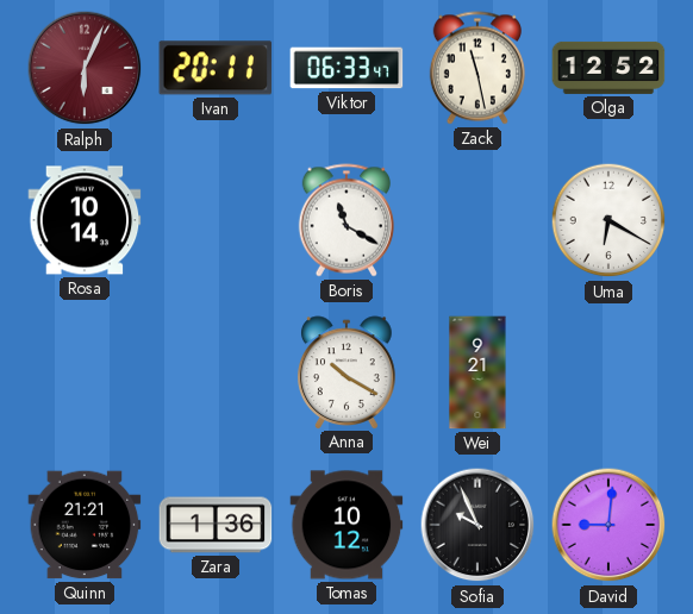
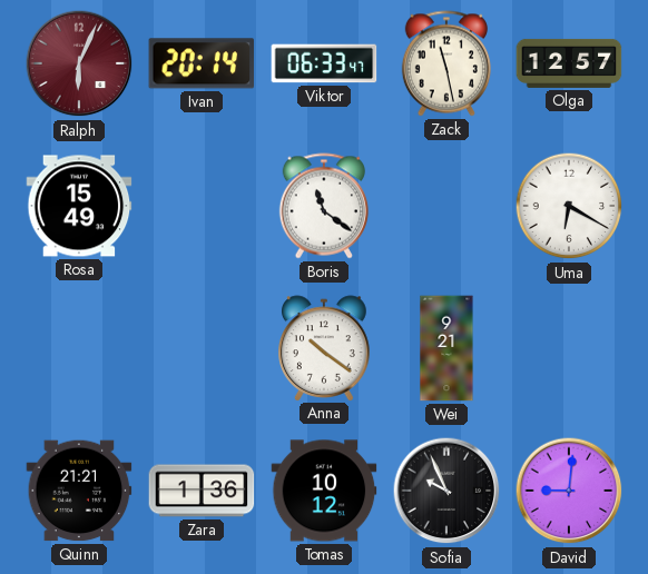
Ivan: 20:11 -> 20:14
Olga: 12:52 -> 12:57
Rosa: 10:14 -> 15:49
Boris: 11:20 -> 11:21
Anna: 10:20 -> 10:21
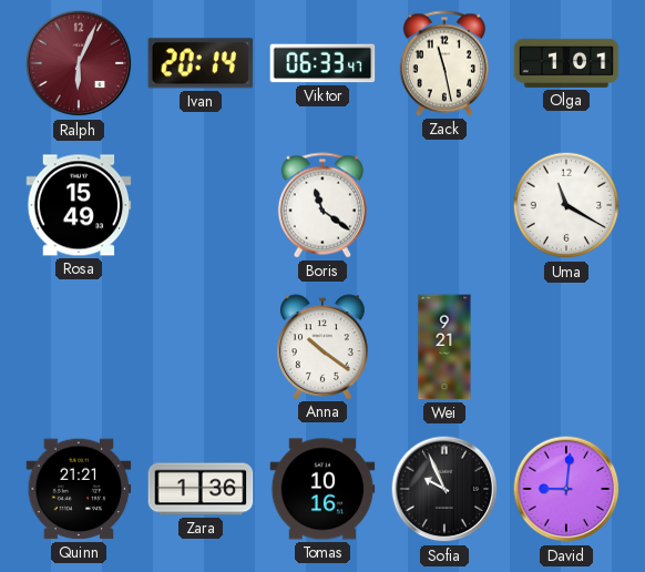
Olga: 12:57 -> 1:01
Uma: 6:20 -> 11:20
Tomas: 10:12 -> 10:16
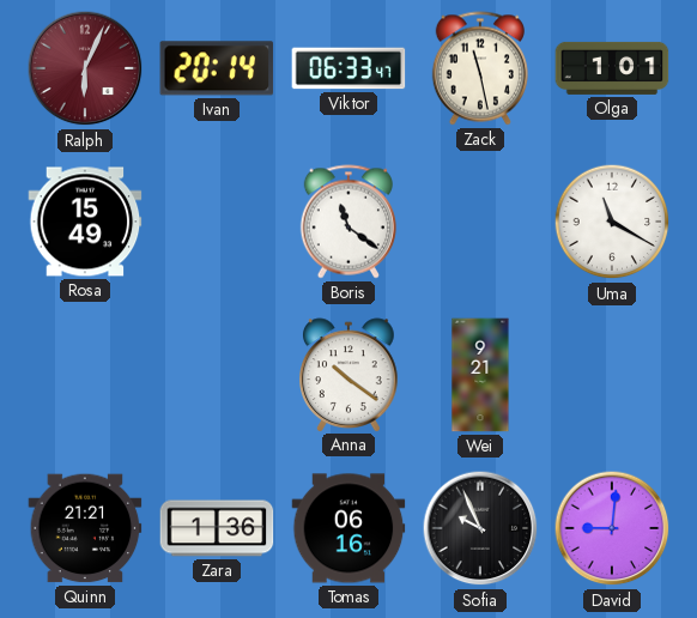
Tomas: 10:16 -> 06:16
